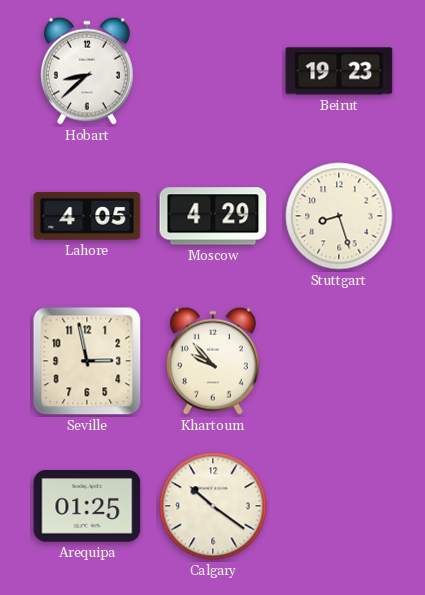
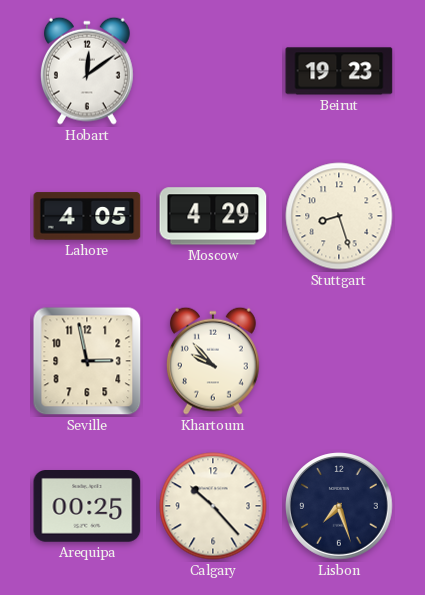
Hobart: 8:38 -> 12:09
Arequipa: 01:25 -> 00:25
Calgary: 10:21 -> 10:23
Lisbon: none -> 7:27
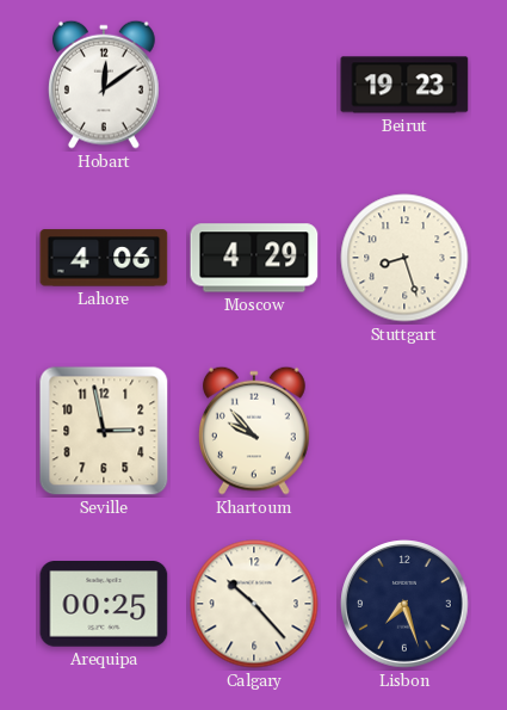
Lahore: 4:05 -> 4:06
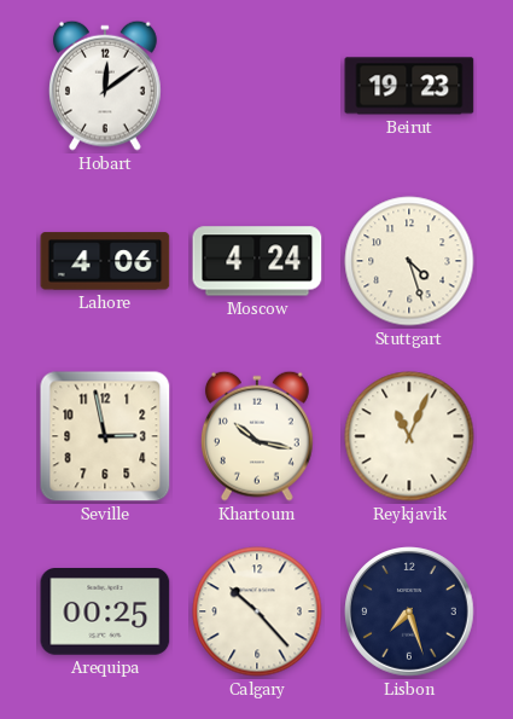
Moscow: 4:29 -> 4:24
Stuttgart: 8:27 -> 4:27
Khartoum: 9:53 -> 10:17
Reykjavik: none -> 11:04
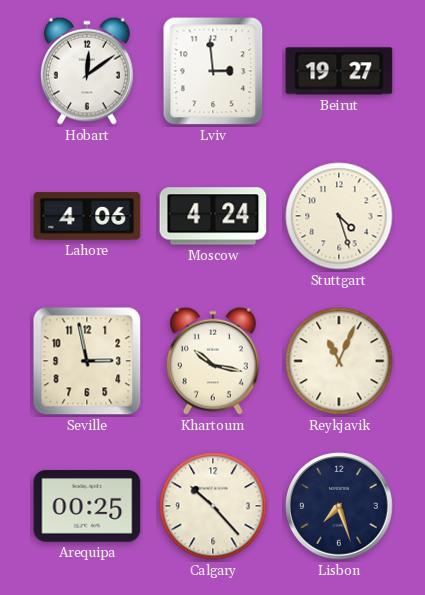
Lviv: none -> 2:59
Beirut: 19:23 -> 19:27
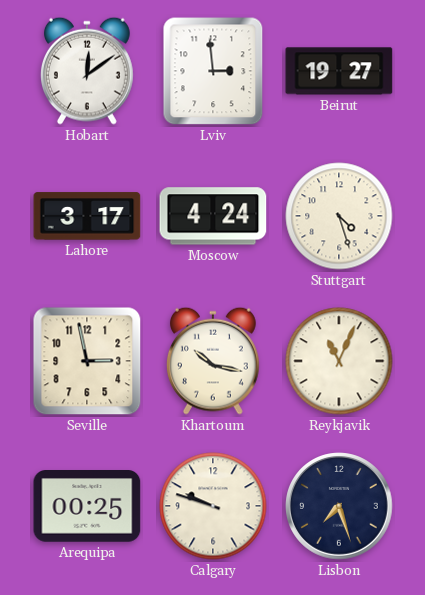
Lahore: 4:06 -> 3:17
Calgary: 10:23 -> 9:48
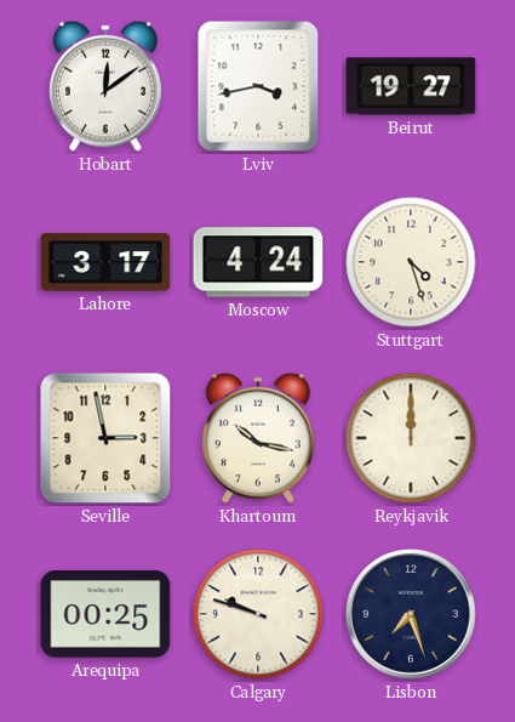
Lviv: 2:59 -> 3:43
Reykjavik: 11:04 -> 12:00
